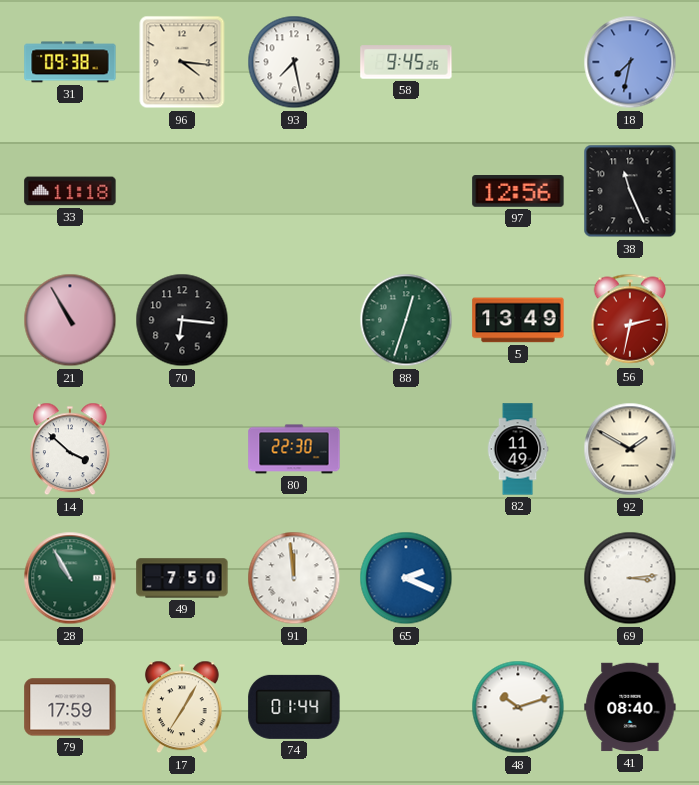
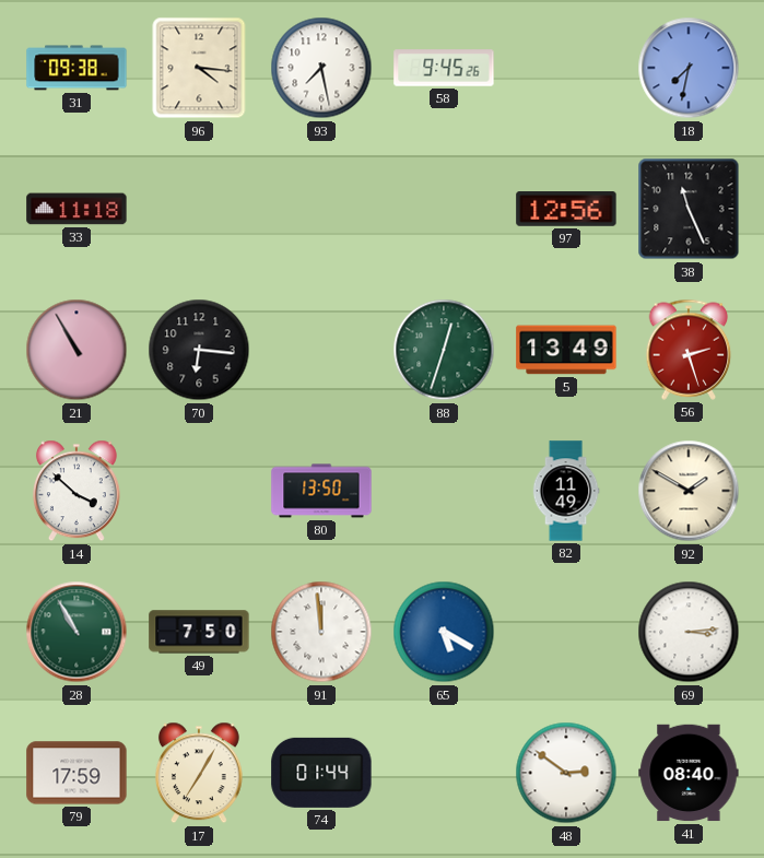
56: 2:32 -> 2:27
80: 22:30 -> 13:50
65: 2:19 -> 5:20
48: 10:12 -> 2:51
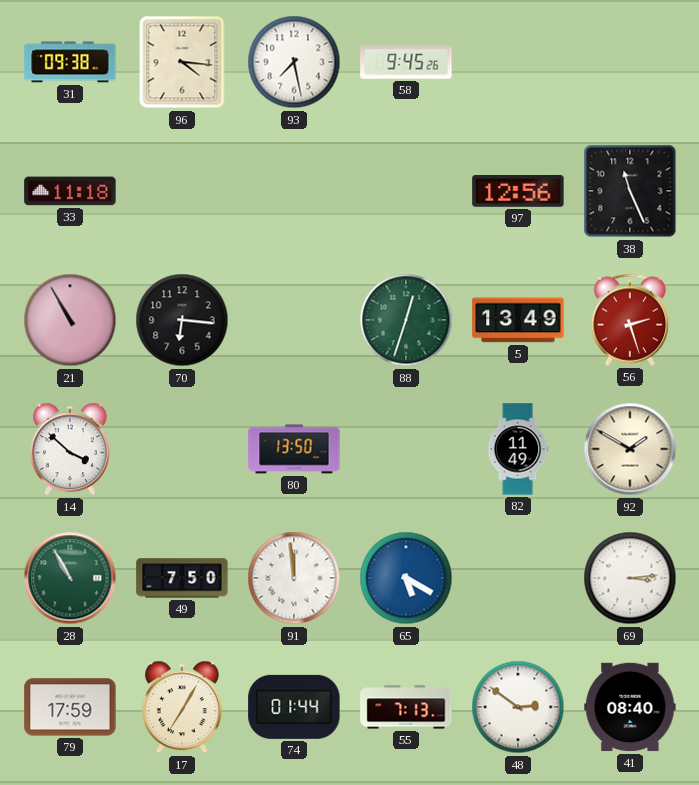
18: 7:32 -> none
55: none -> 7:13
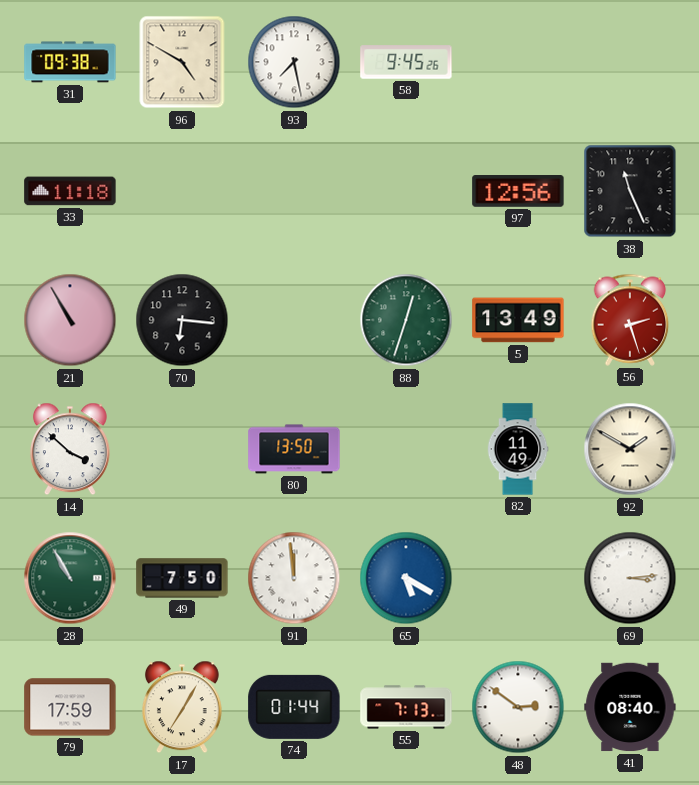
96: 4:16 -> 4:50
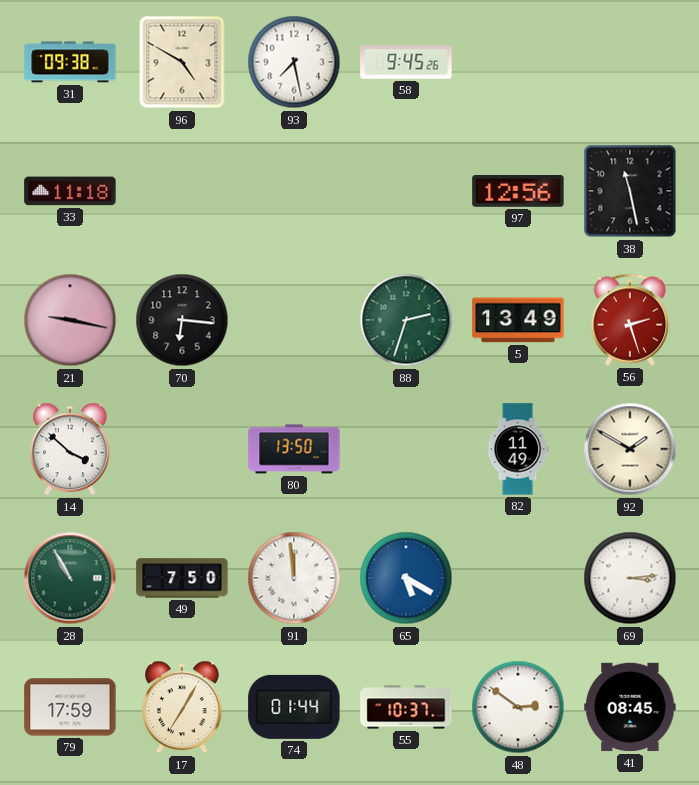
38: 11:26 -> 11:28
21: 10:55 -> 9:17
88: 12:33 -> 2:33
55: 7:13 -> 10:37
41: 08:40 -> 08:45
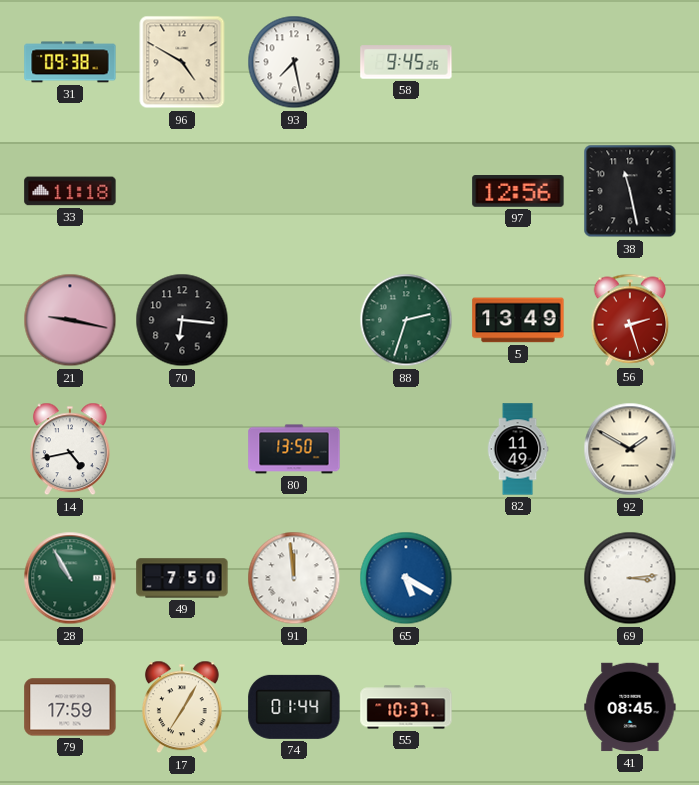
14: 3:52 -> 4:43
48: 2:51 -> none
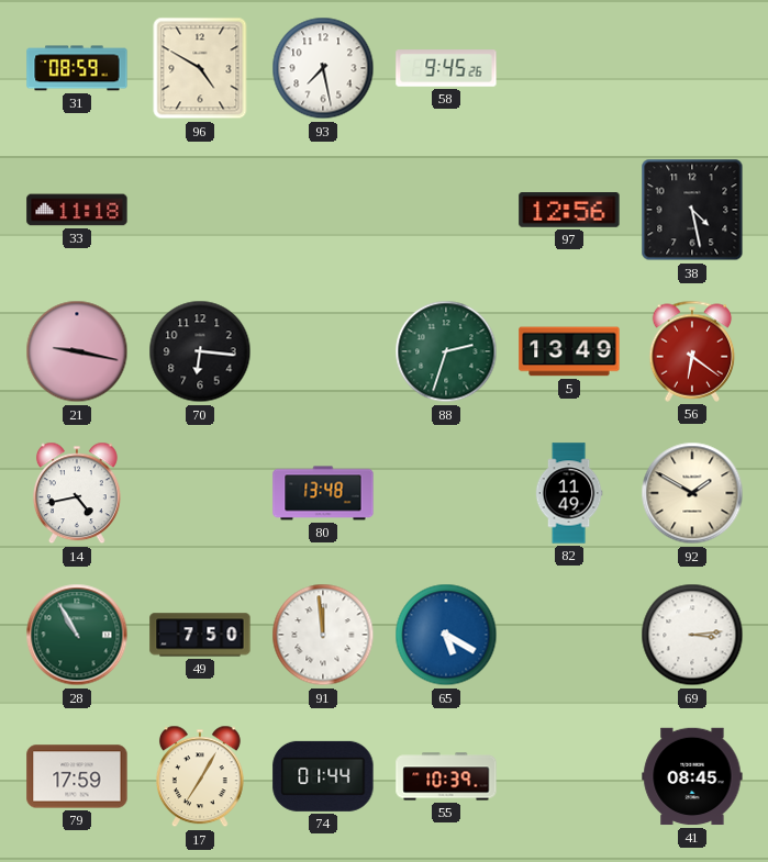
31: 09:38 -> 08:59
38: 11:28 -> 4:28
56: 2:27 -> 6:21
80: 13:50 -> 13:48
55: 10:37 -> 10:39
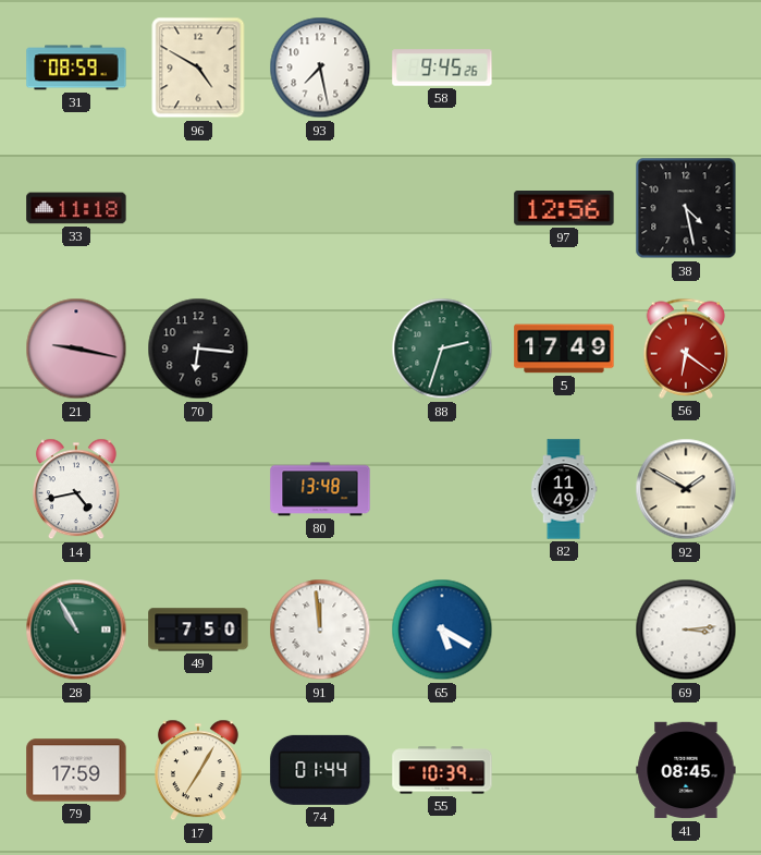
5: 13:49 -> 17:49
